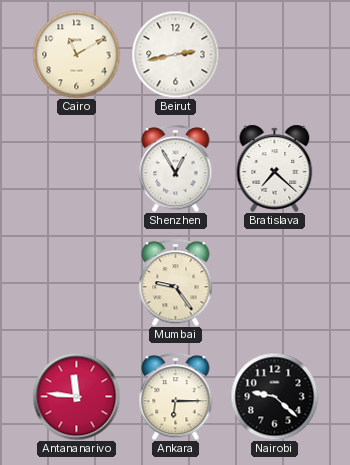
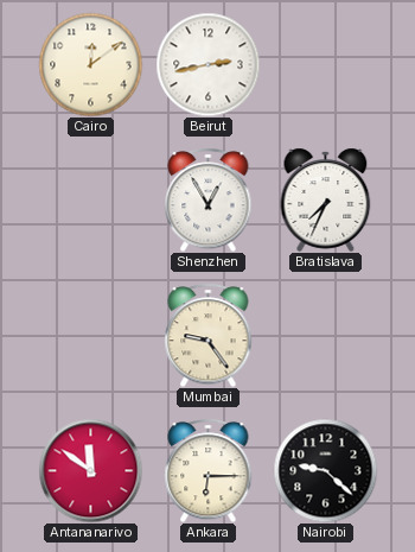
Cairo: 11:10 -> 12:09
Bratislava: 7:22 -> 7:34
Antananarivo: 11:46 -> 11:51
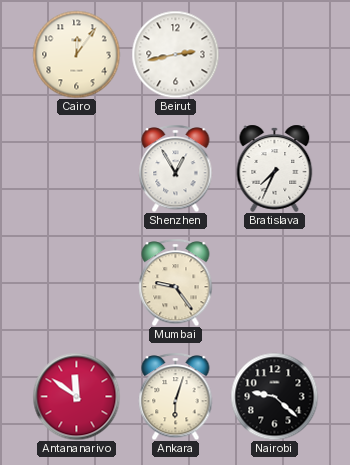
Cairo: 12:09 -> 12:06
Ankara: 6:15 -> 6:03
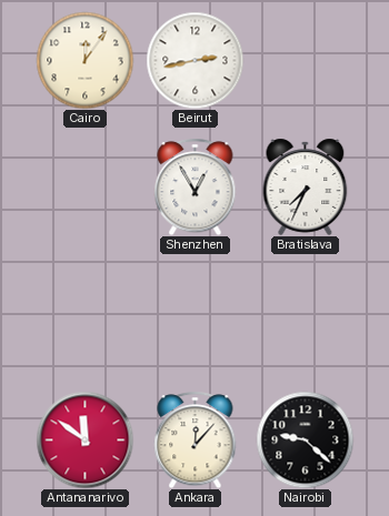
Mumbai: 9:24 -> none
Ankara: 6:03 -> 12:07
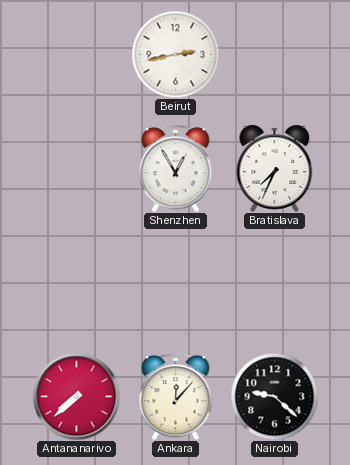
Cairo: 12:06 -> none
Antananarivo: 11:51 -> 7:38
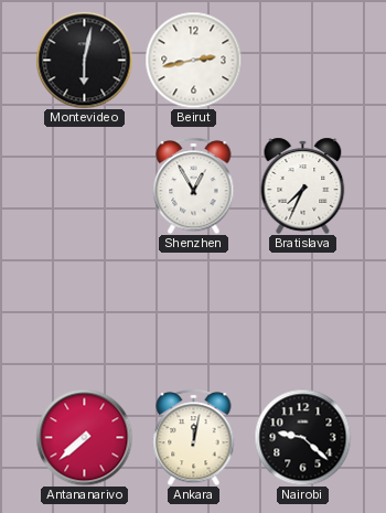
Montevideo: none -> 6:02
Ankara: 12:07 -> 12:02
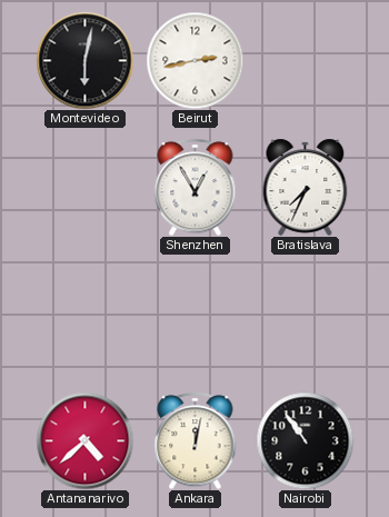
Antananarivo: 7:38 -> 4:38
Nairobi: 9:22 -> 10:54
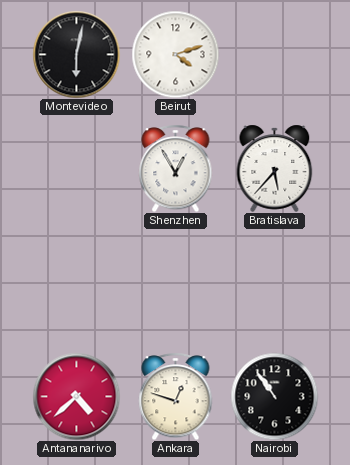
Beirut: 2:43 -> 4:12
Bratislava: 7:34 -> 5:37
Ankara: 12:02 -> 12:48
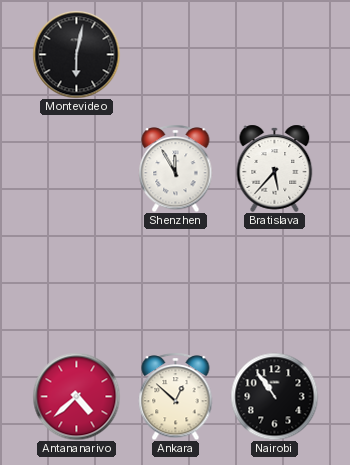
Beirut: 4:12 -> none
Shenzhen: 12:55 -> 11:55
Ankara: 12:48 -> 12:52
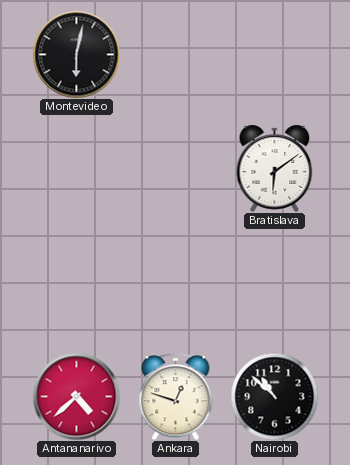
Shenzhen: 11:55 -> none
Bratislava: 5:37 -> 6:09
Ankara: 12:52 -> 12:48
Nairobi: 10:54 -> 10:52
